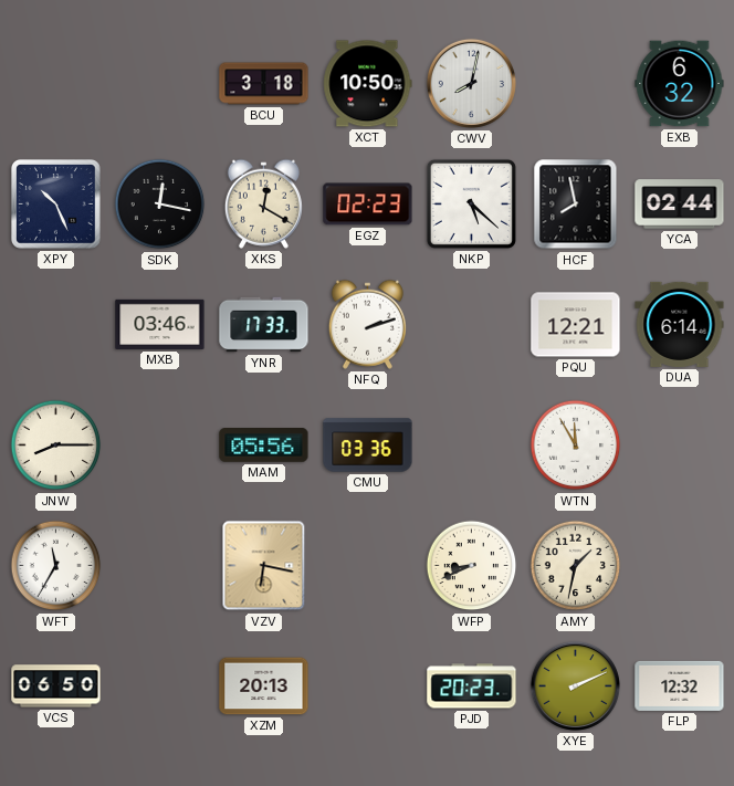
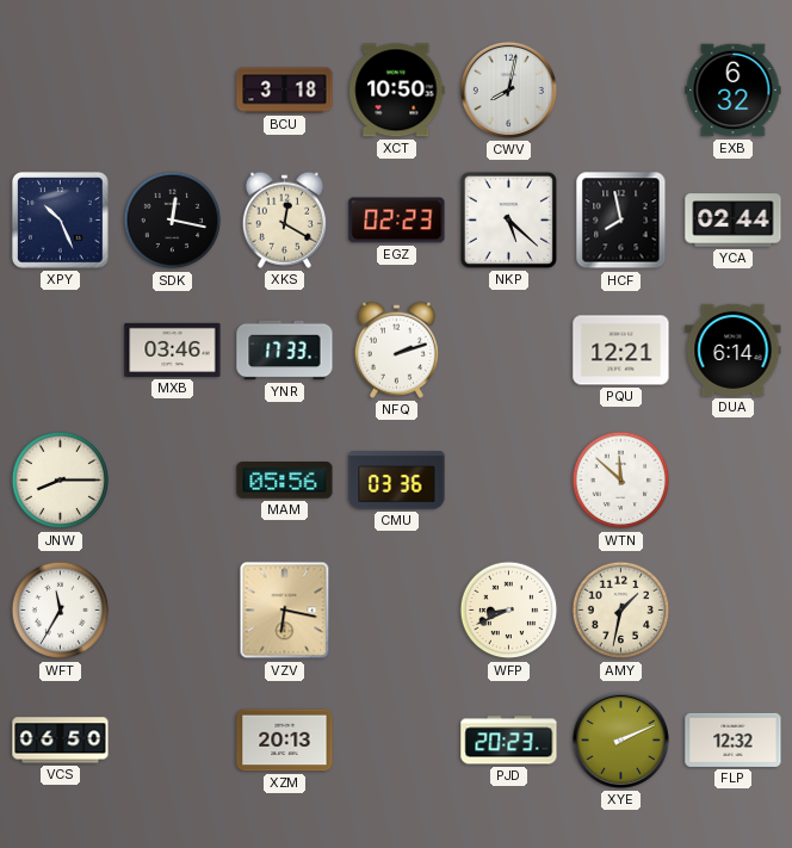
WTN: 11:55 -> 11:52
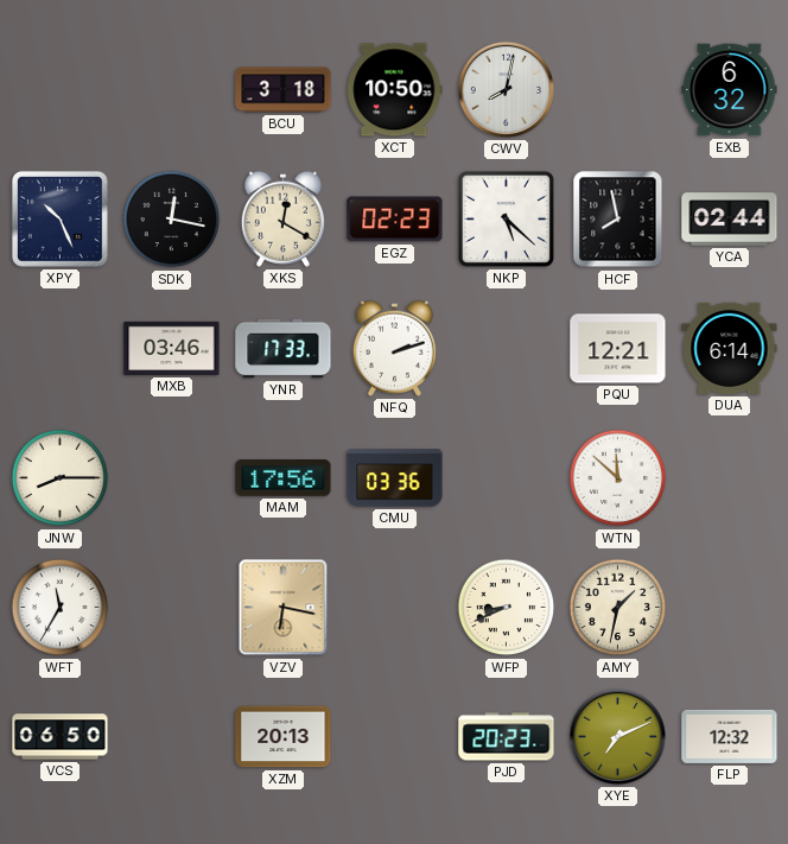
MAM: 05:56 -> 17:56
XYE: 2:11 -> 7:11
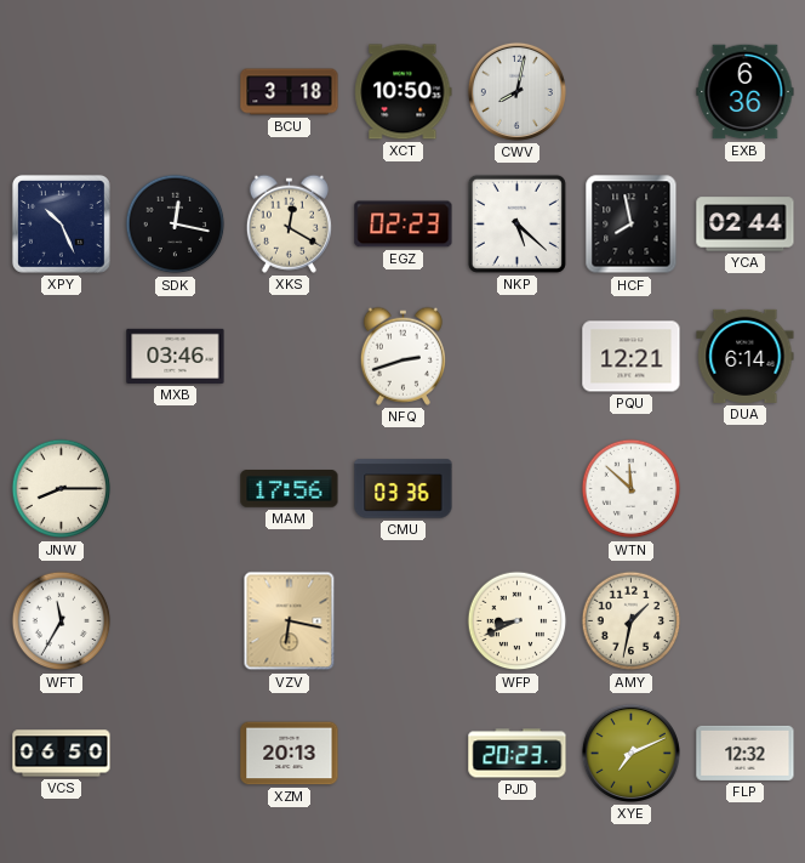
EXB: 6:32 -> 6:36
YNR: 17:33 -> none
NFQ: 2:12 -> 2:42
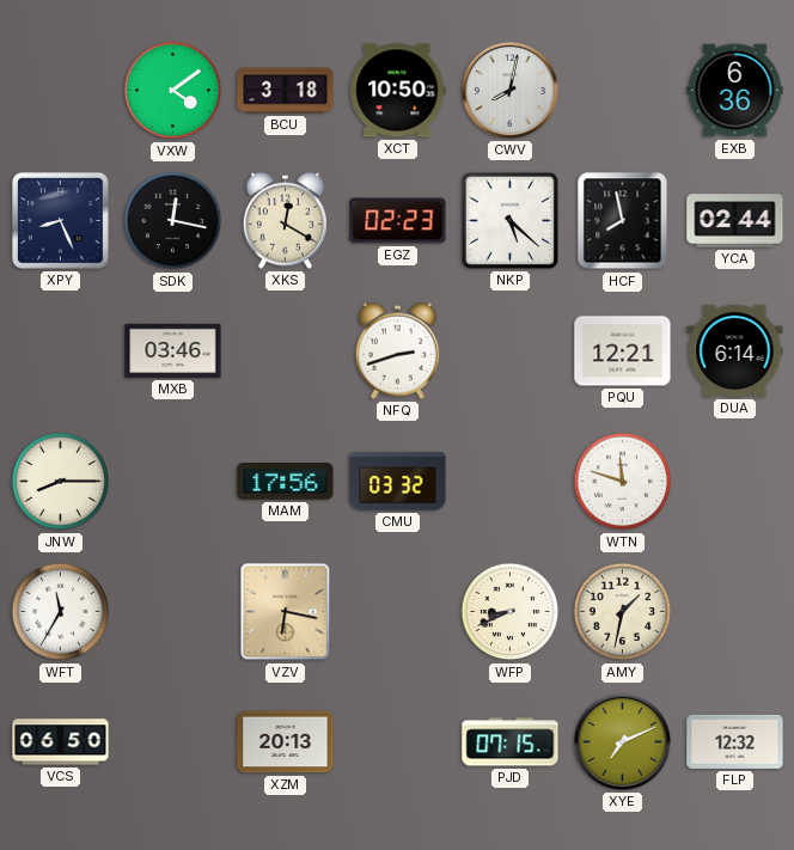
VXW: none -> 4:09
XPY: 10:26 -> 8:26
CMU: 03:36 -> 03:32
WTN: 11:52 -> 11:48
PJD: 20:23 -> 07:15
